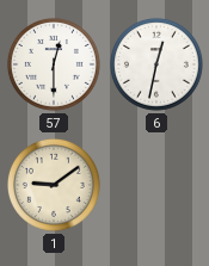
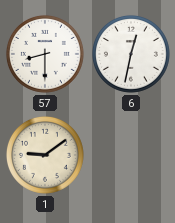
57: 12:30 -> 8:30
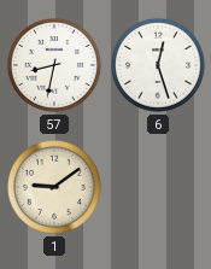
57: 8:30 -> 8:32
6: 12:32 -> 12:27
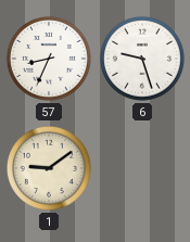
57: 8:32 -> 8:34
6: 12:27 -> 9:27
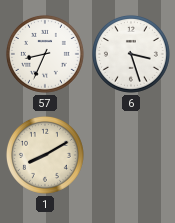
6: 9:27 -> 3:27
1: 9:09 -> 8:10
